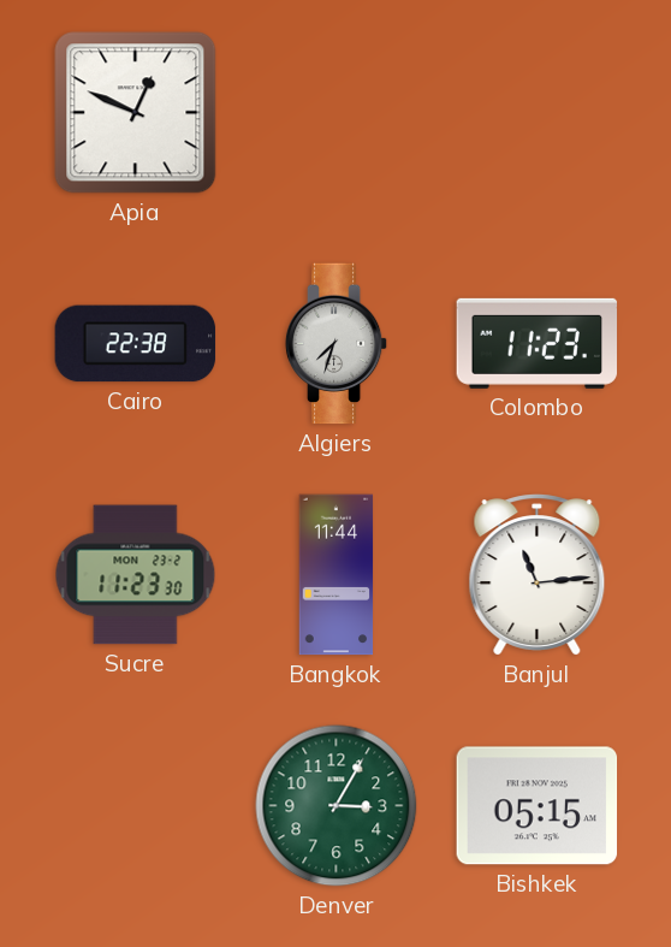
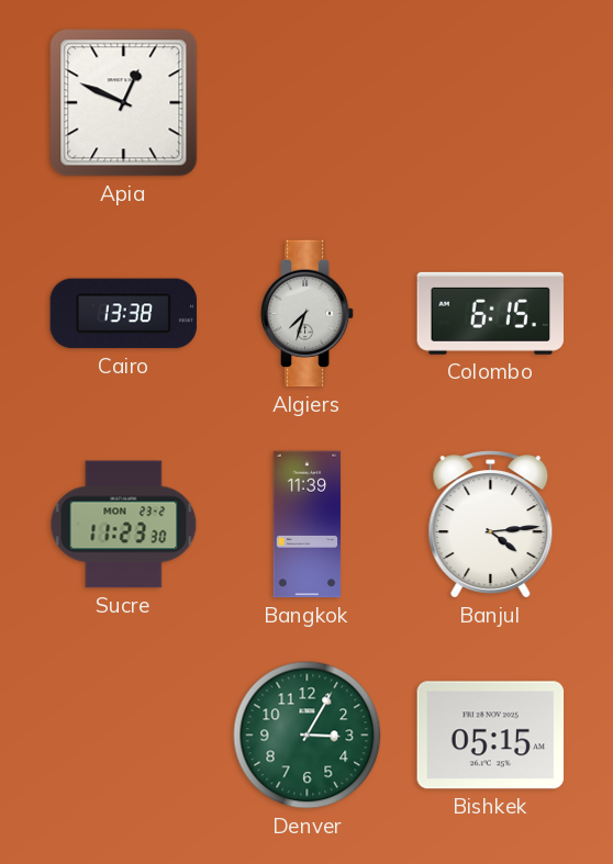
Cairo: 22:38 -> 13:38
Colombo: 11:23 -> 6:15
Bangkok: 11:44 -> 11:39
Banjul: 11:14 -> 4:14
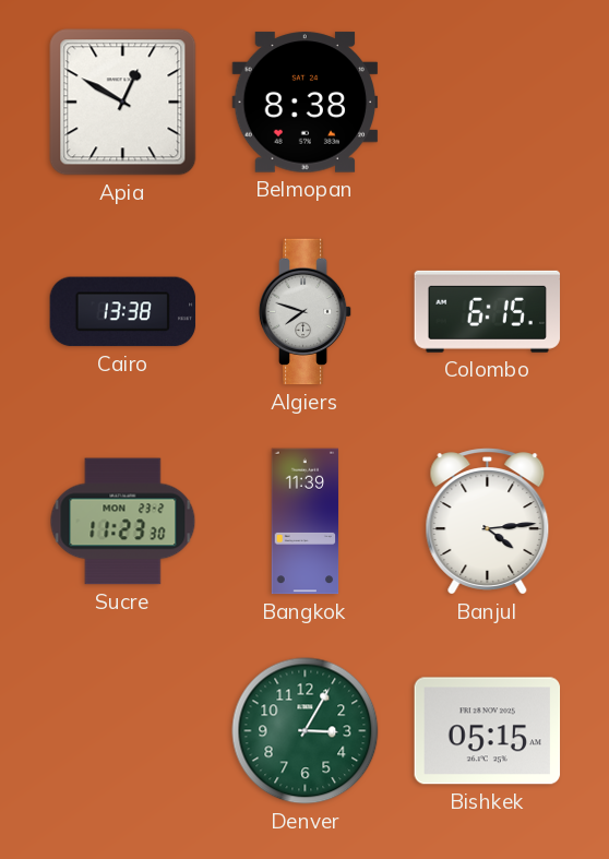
Apia: 12:49 -> 12:50
Belmopan: none -> 8:38
Algiers: 7:33 -> 7:48
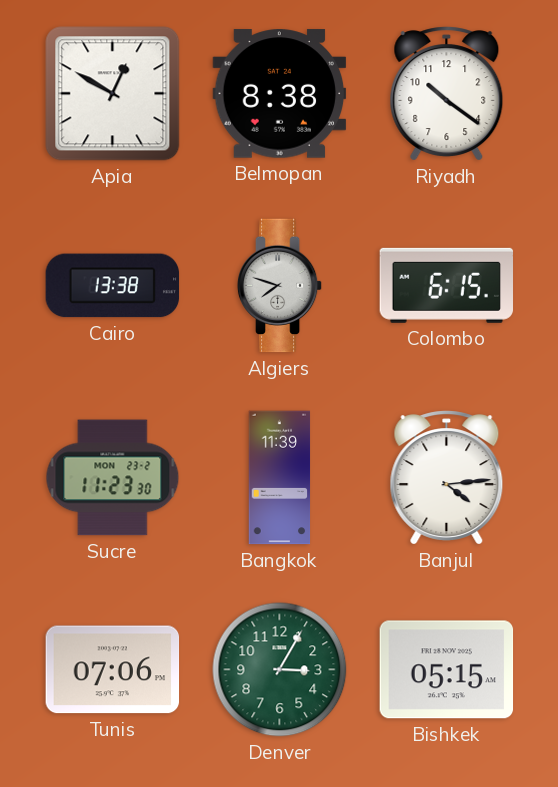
Riyadh: none -> 10:21
Tunis: none -> 07:06
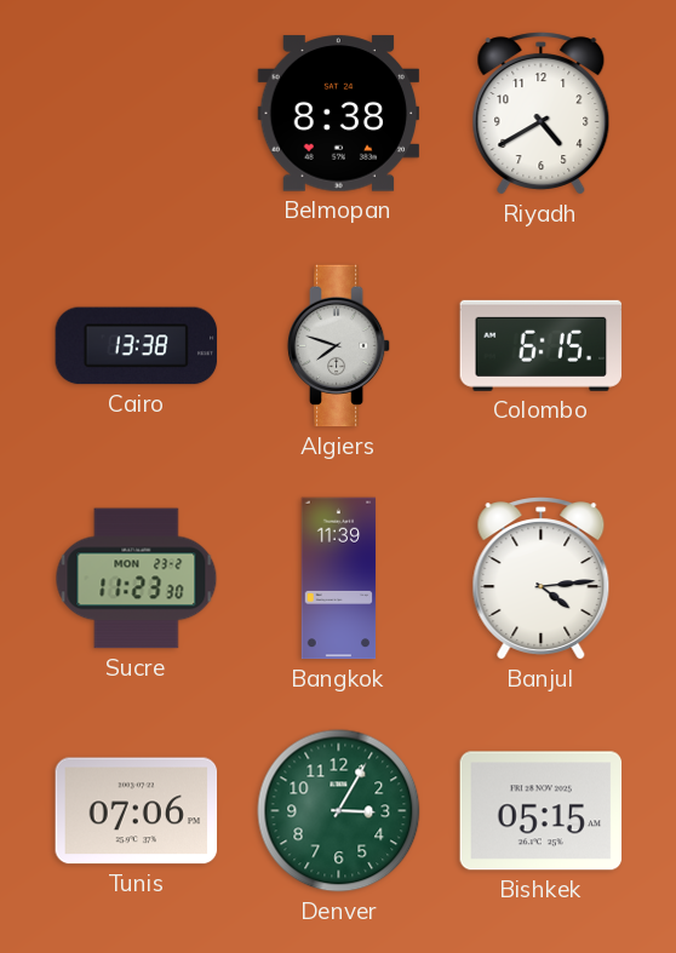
Apia: 12:50 -> none
Riyadh: 10:21 -> 4:40
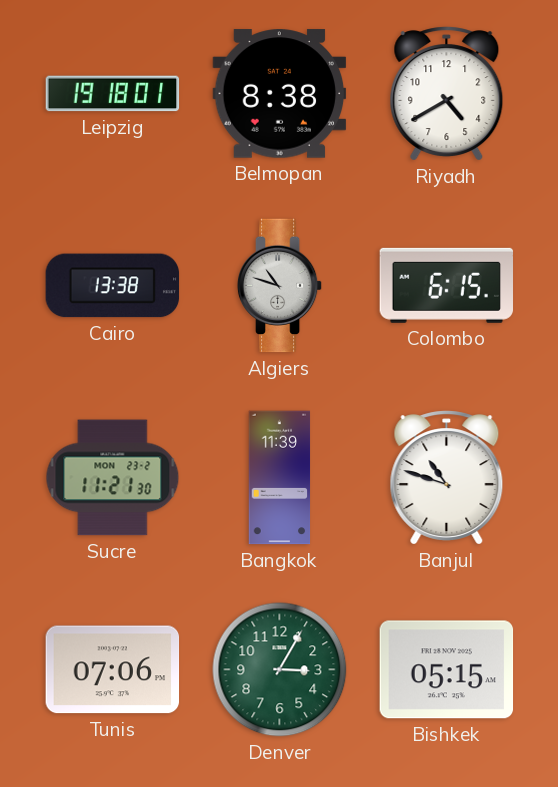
Leipzig: none -> 19:18
Algiers: 7:48 -> 10:48
Sucre: 11:23 -> 11:21
Banjul: 4:14 -> 10:48
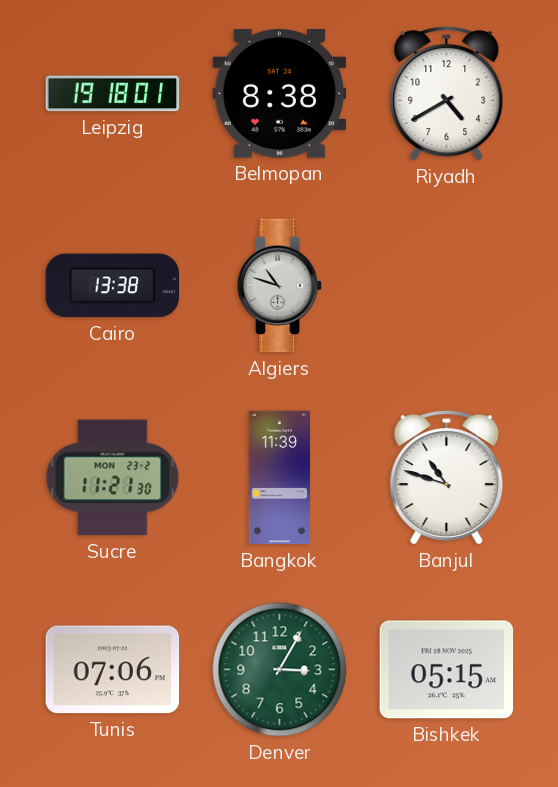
Colombo: 6:15 -> none
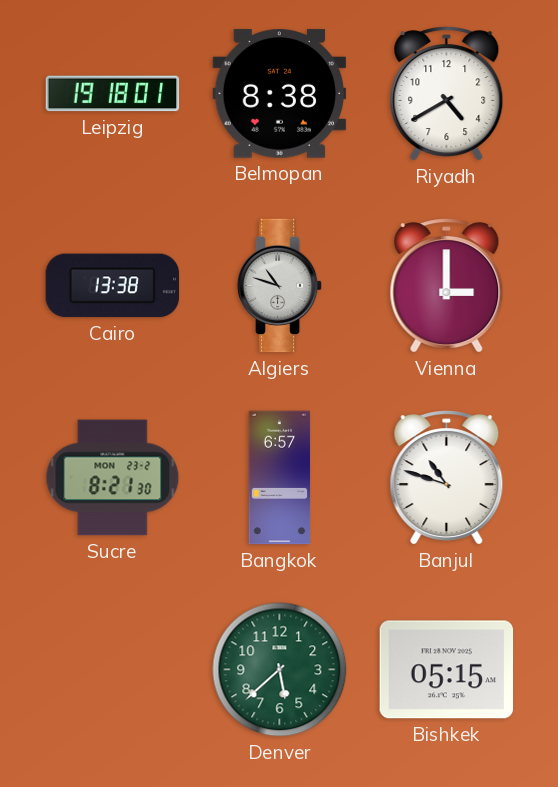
Vienna: none -> 3:00
Sucre: 11:21 -> 8:21
Bangkok: 11:39 -> 6:57
Tunis: 07:06 -> none
Denver: 3:05 -> 5:38
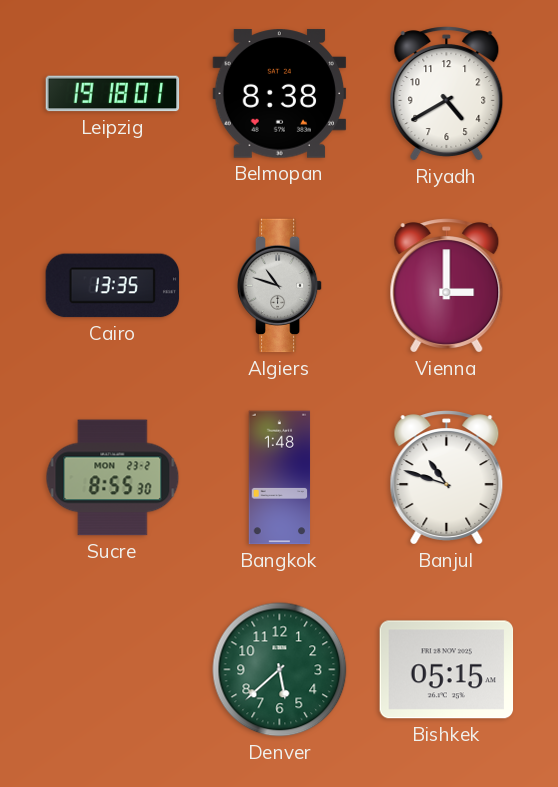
Cairo: 13:38 -> 13:35
Sucre: 8:21 -> 8:55
Bangkok: 6:57 -> 1:48
